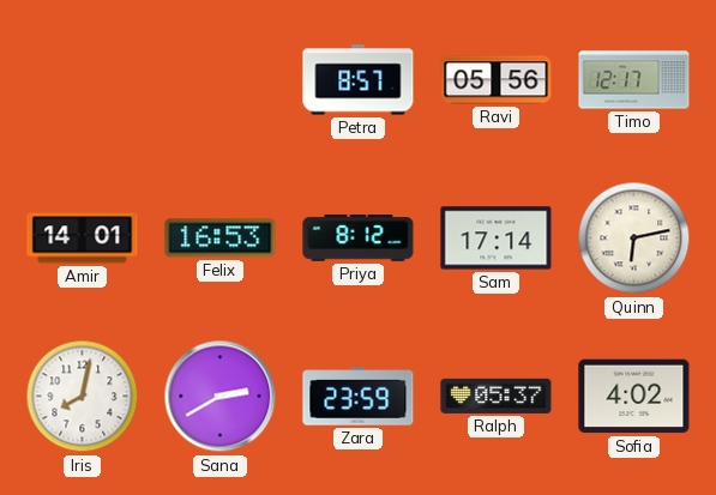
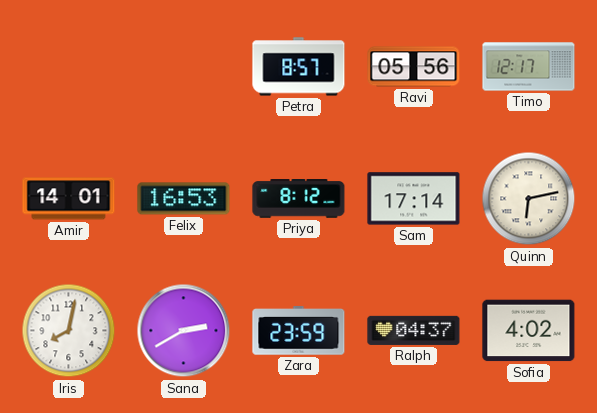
Ralph: 05:37 -> 04:37
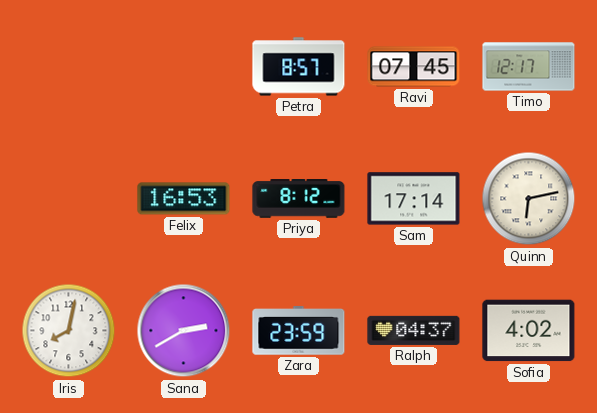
Ravi: 05:56 -> 07:45
Amir: 14:01 -> none
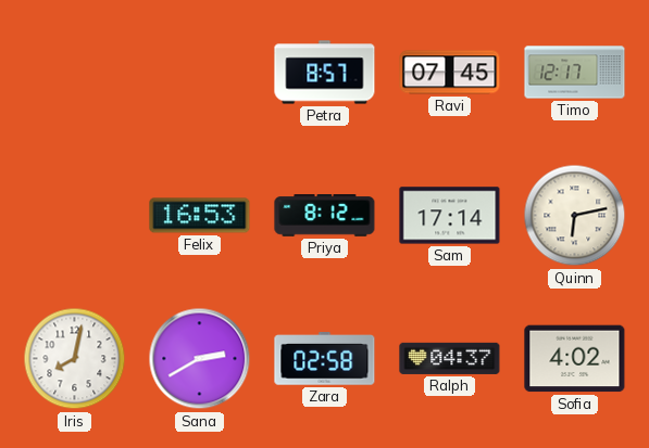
Zara: 23:59 -> 02:58
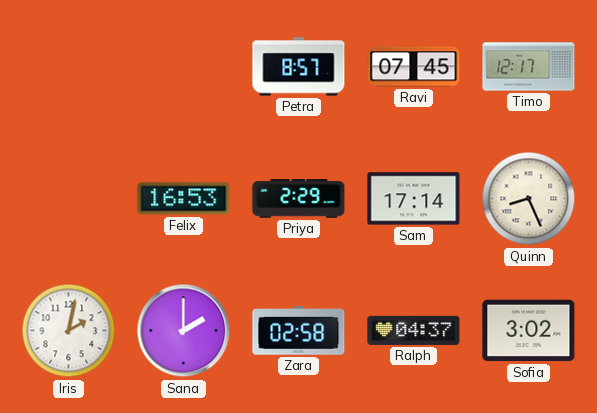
Priya: 8:12 -> 2:29
Quinn: 6:13 -> 8:26
Iris: 8:02 -> 2:02
Sana: 2:40 -> 2:00
Sofia: 4:02 -> 3:02
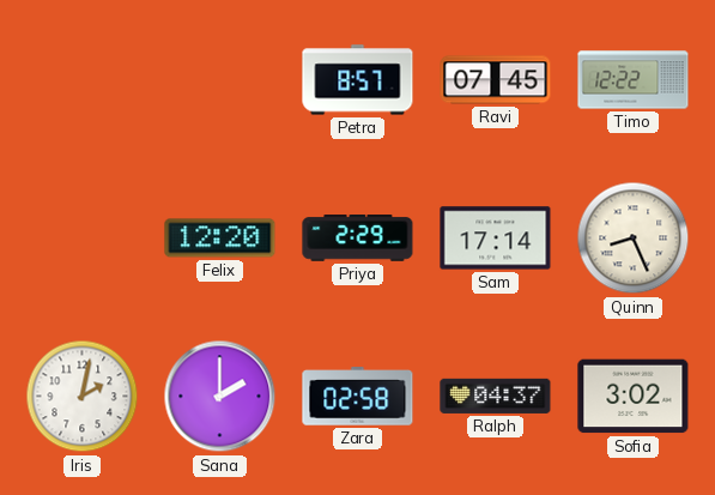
Timo: 12:17 -> 12:22
Felix: 16:53 -> 12:20
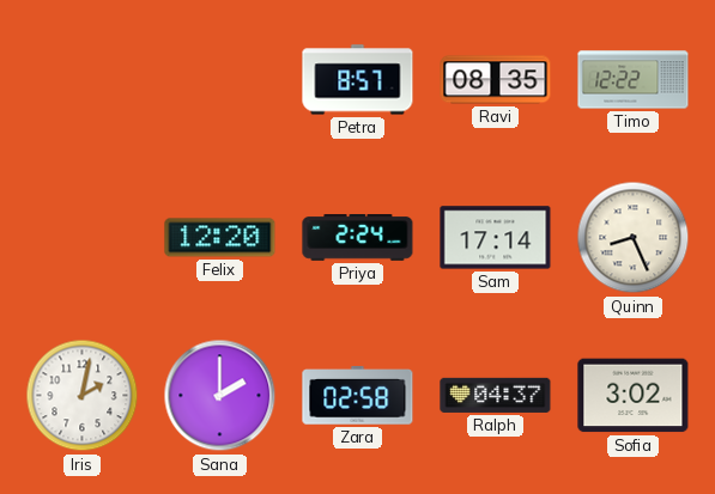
Ravi: 07:45 -> 08:35
Priya: 2:29 -> 2:24
